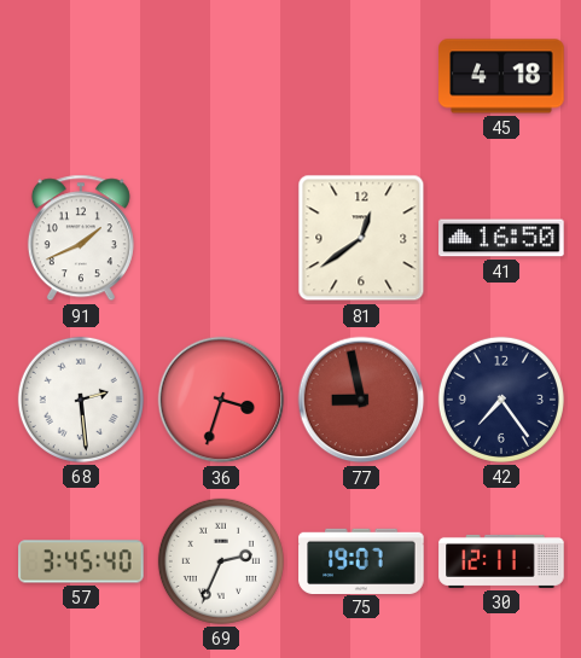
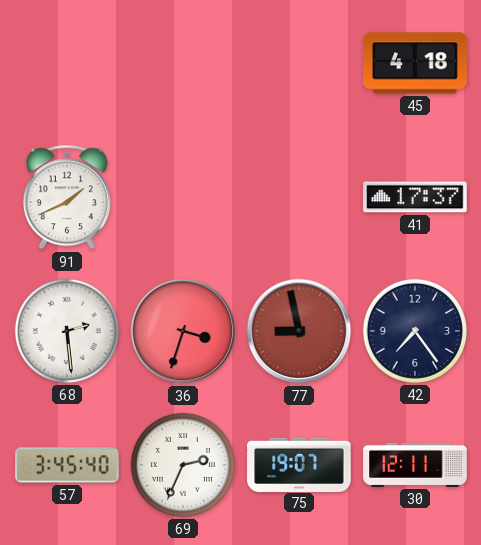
81: 12:39 -> none
41: 16:50 -> 17:37
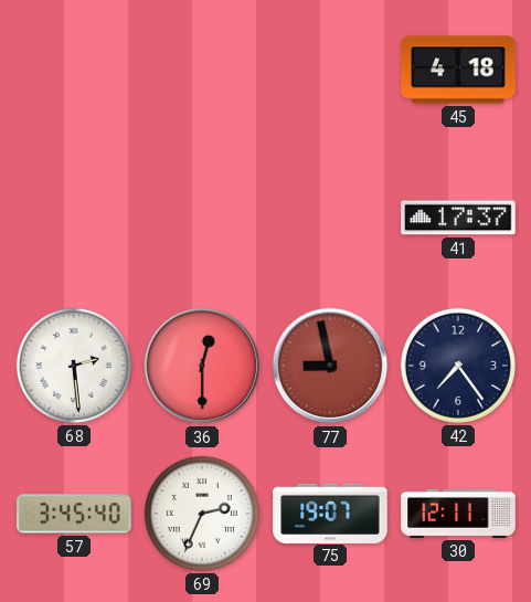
91: 1:41 -> none
36: 3:33 -> 12:30
